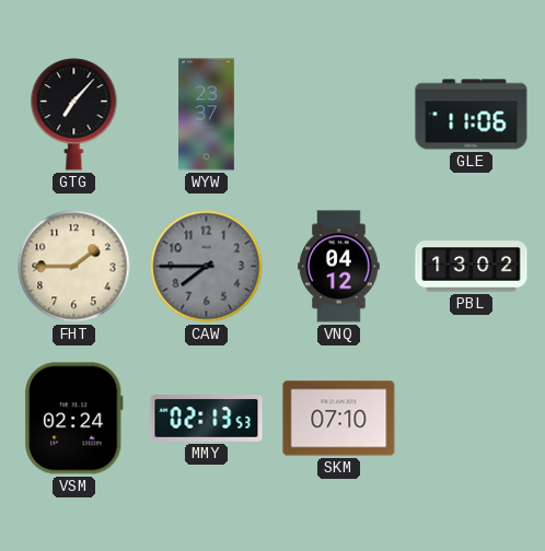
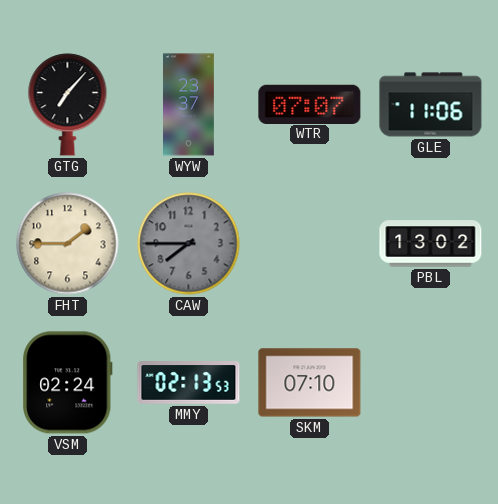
WTR: none -> 07:07
VNQ: 04:12 -> none
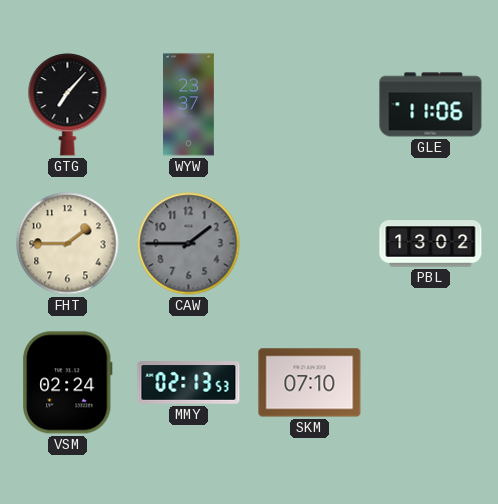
WTR: 07:07 -> none
CAW: 7:45 -> 1:45
